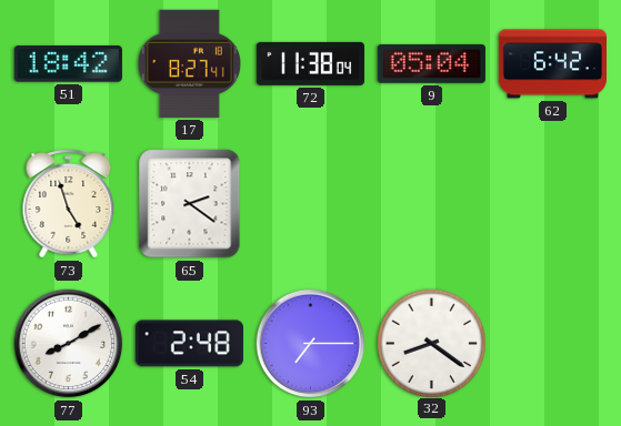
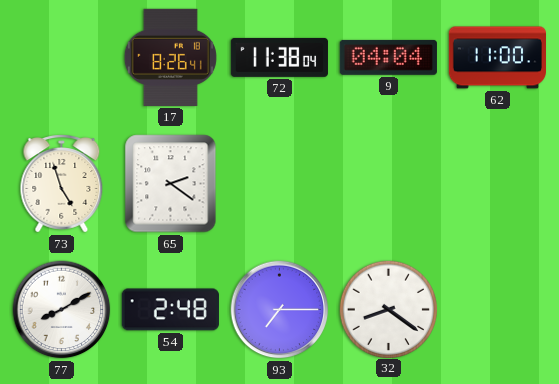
51: 18:42 -> none
17: 8:27 -> 8:26
9: 05:04 -> 04:04
62: 6:42 -> 11:00
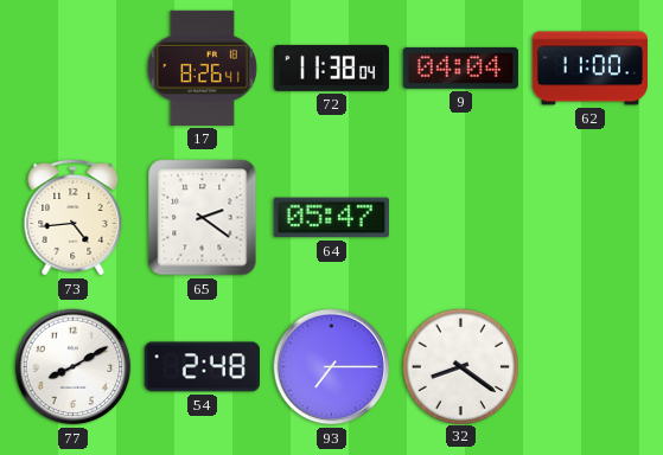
73: 4:57 -> 4:44
64: none -> 05:47
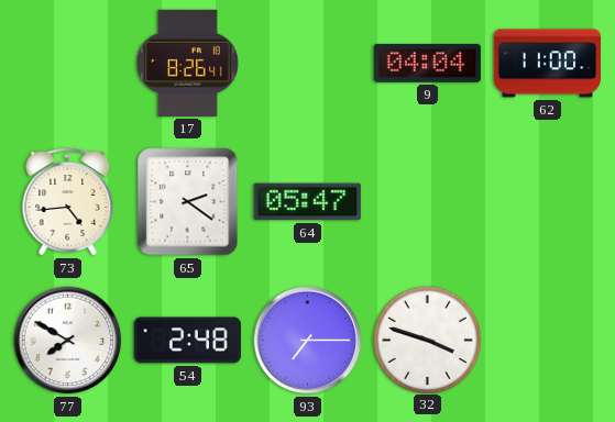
72: 11:38 -> none
77: 8:10 -> 7:50
32: 8:21 -> 3:48
